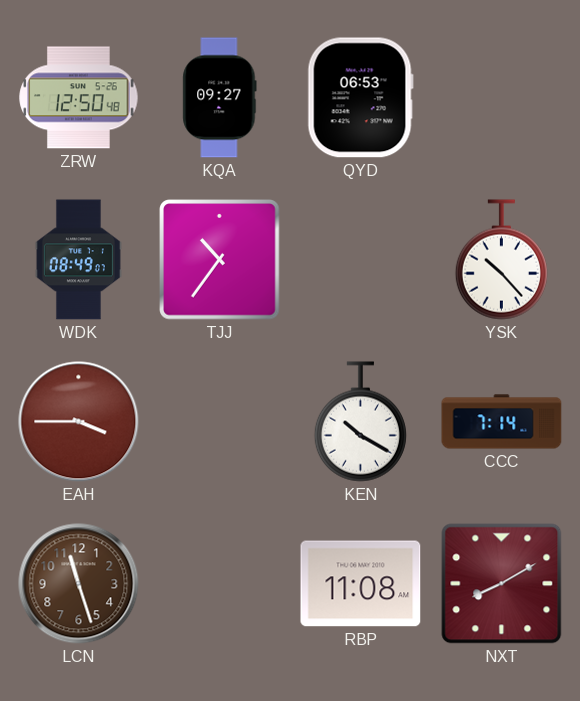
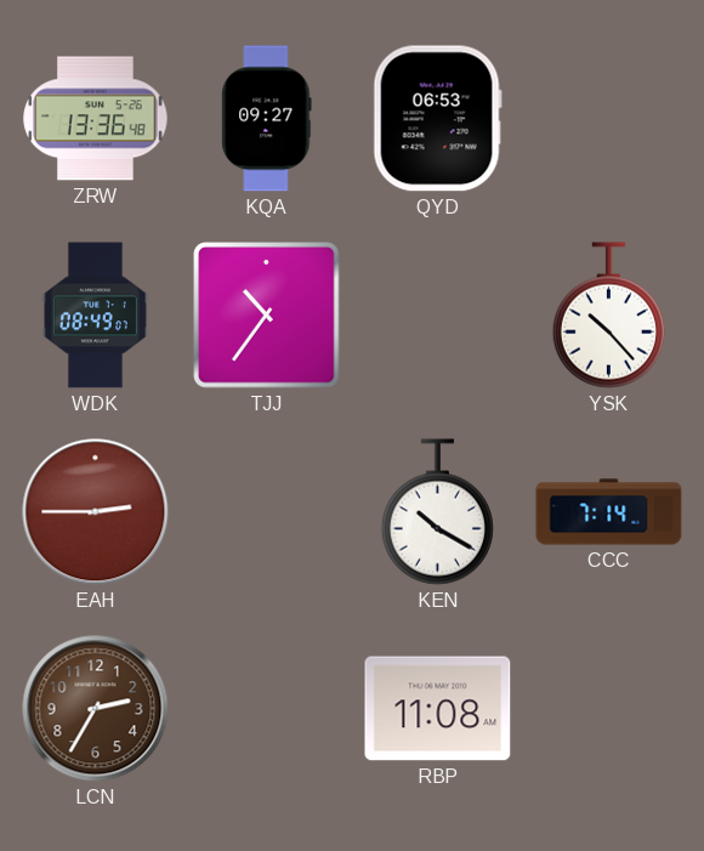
ZRW: 12:50 -> 13:36
EAH: 3:45 -> 2:45
LCN: 11:27 -> 2:35
NXT: 8:10 -> none
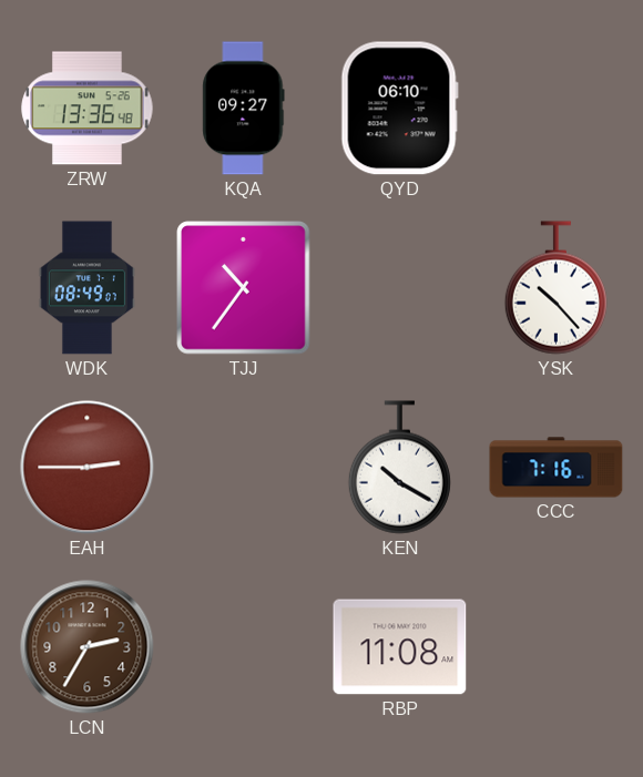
QYD: 06:53 -> 06:10
CCC: 7:14 -> 7:16
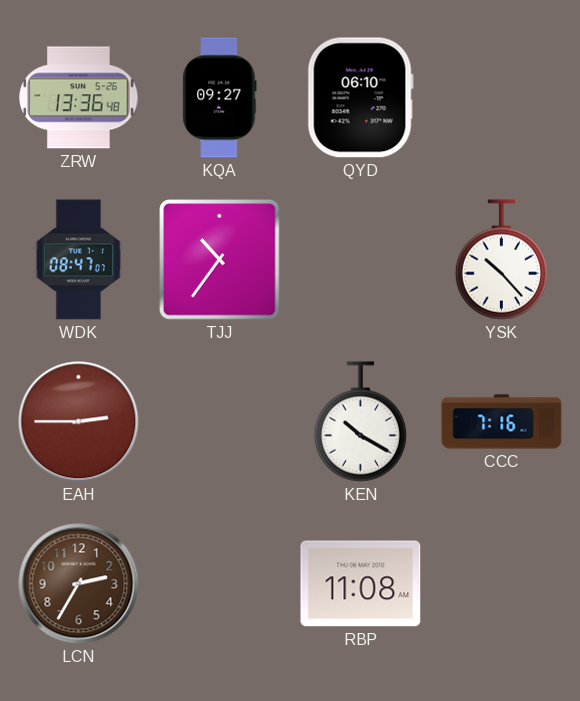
WDK: 08:49 -> 08:47
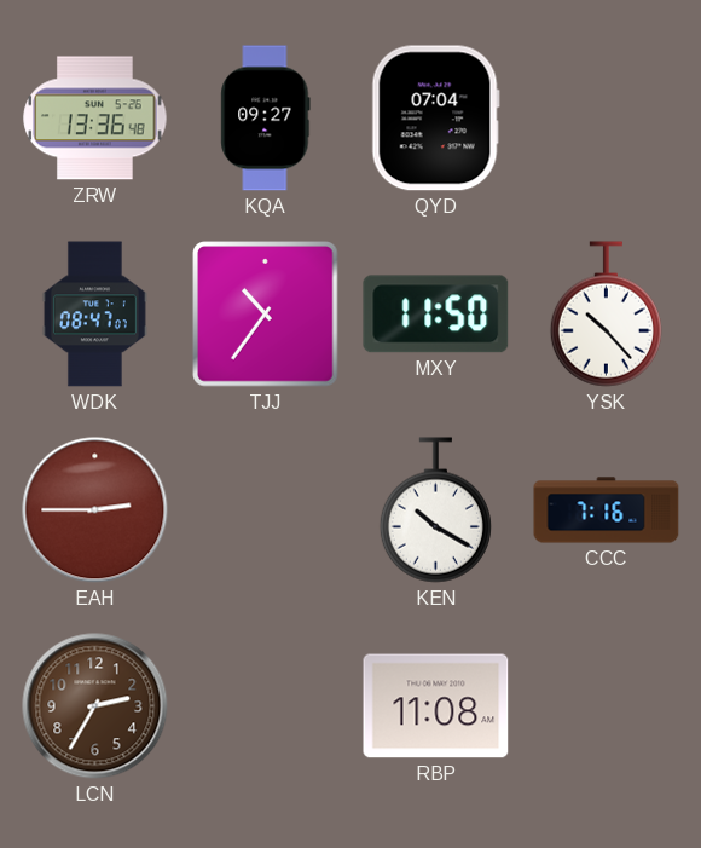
QYD: 06:10 -> 07:04
MXY: none -> 11:50
